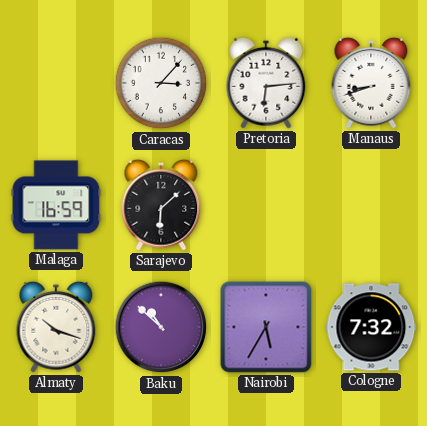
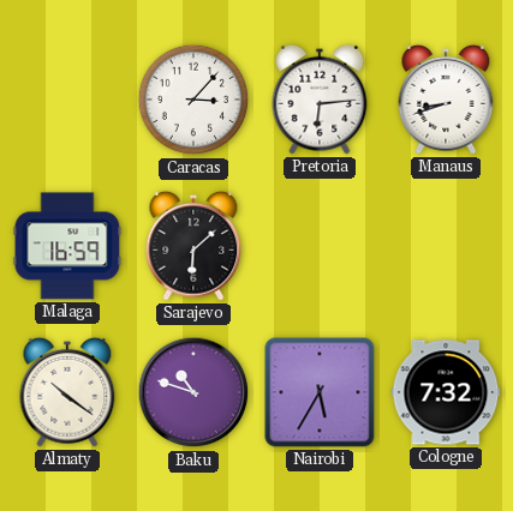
Almaty: 10:18 -> 10:21
Baku: 10:52 -> 10:48
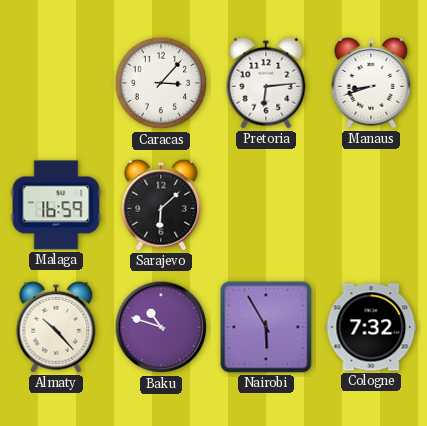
Almaty: 10:21 -> 10:23
Nairobi: 5:35 -> 5:55
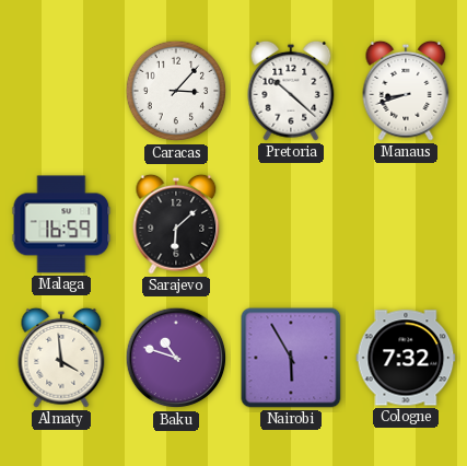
Pretoria: 6:14 -> 10:22
Almaty: 10:23 -> 3:59
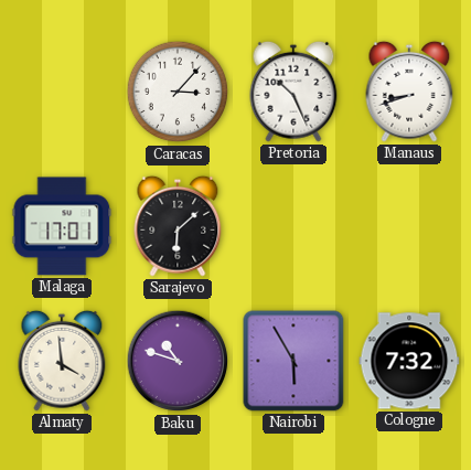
Pretoria: 10:22 -> 10:26
Malaga: 16:59 -> 17:01
